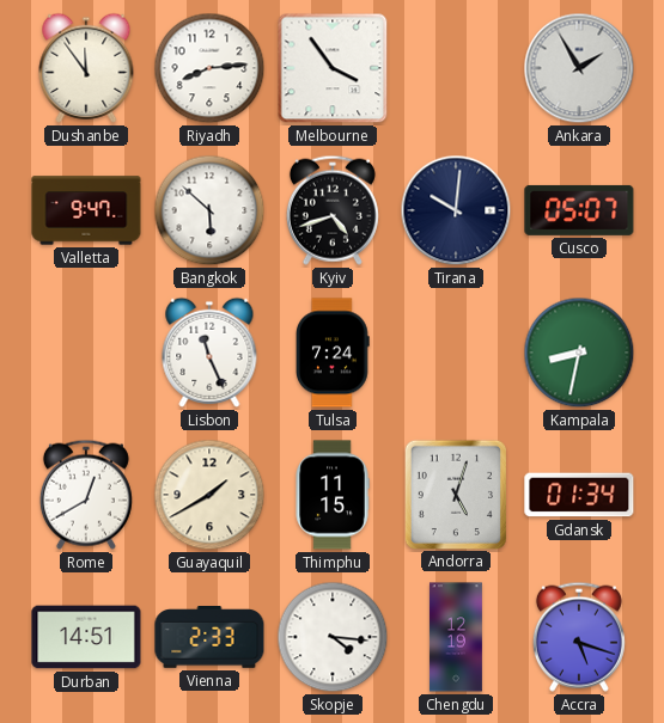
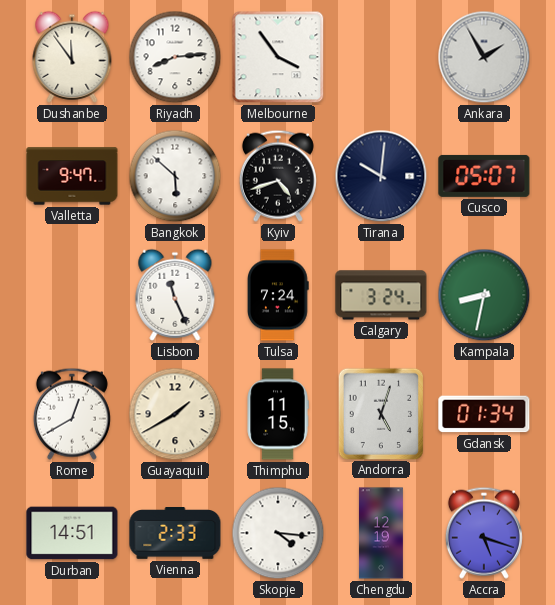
Calgary: none -> 3:24
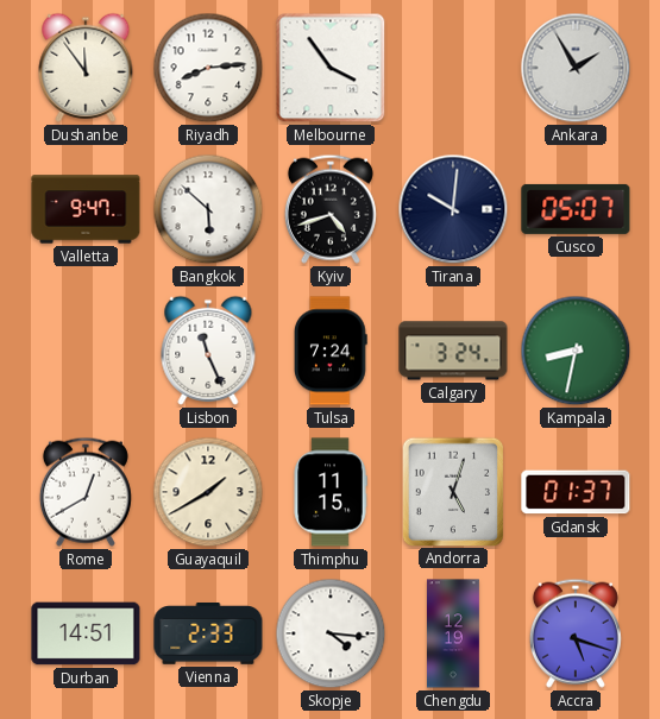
Gdansk: 01:34 -> 01:37
